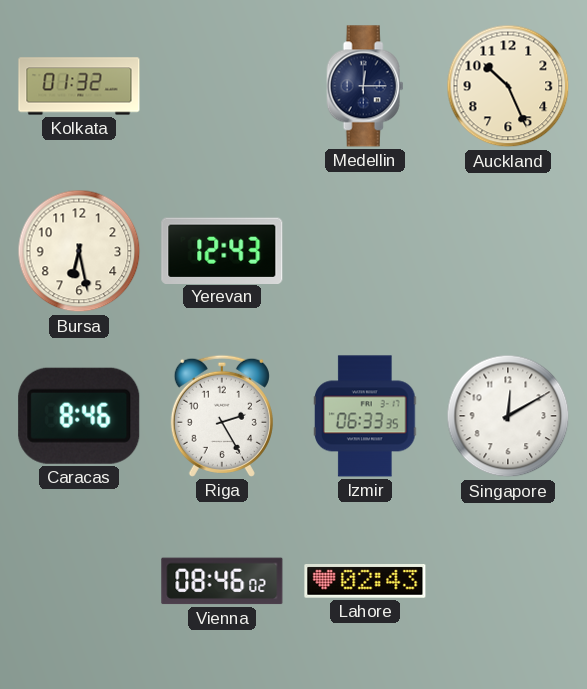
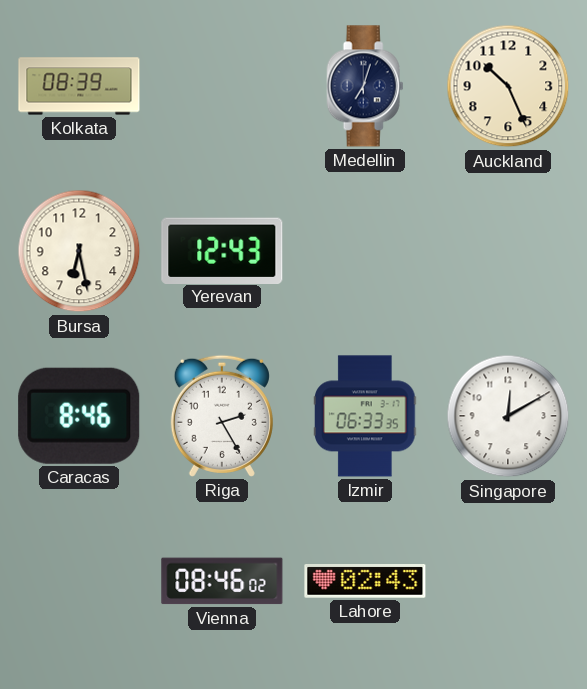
Kolkata: 01:32 -> 08:39
Medellin: 12:15 -> 7:03
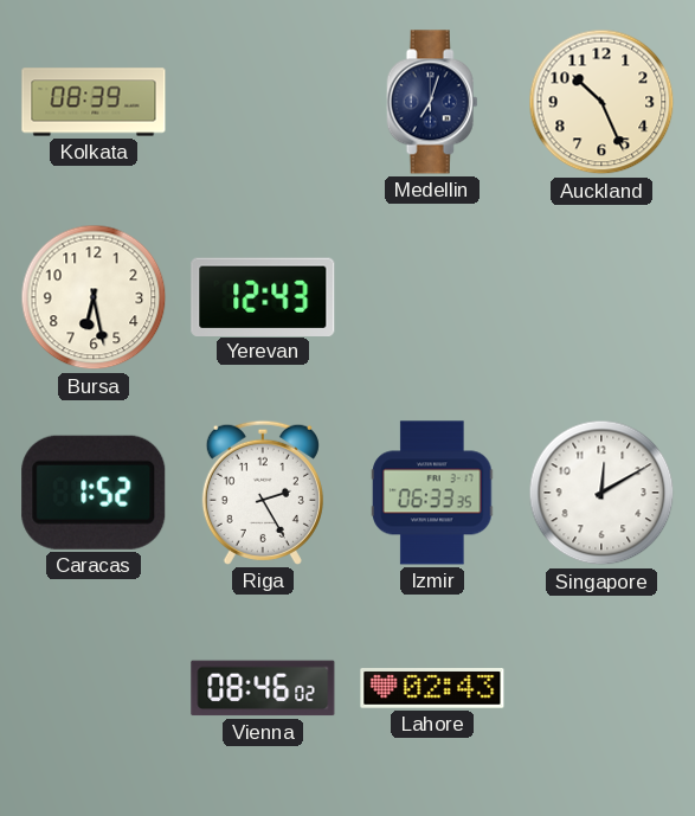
Caracas: 8:46 -> 1:52
